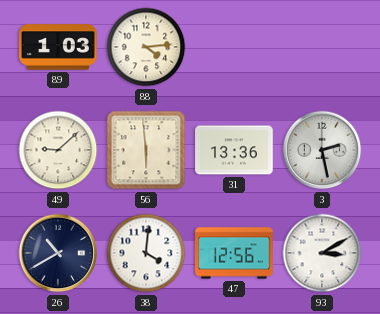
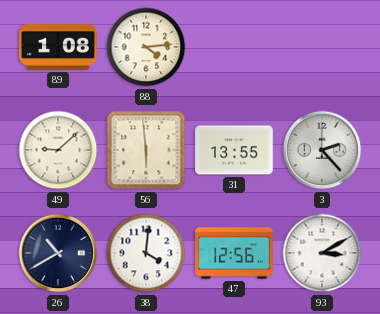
89: 1:03 -> 1:08
31: 13:36 -> 13:55
3: 2:28 -> 2:23
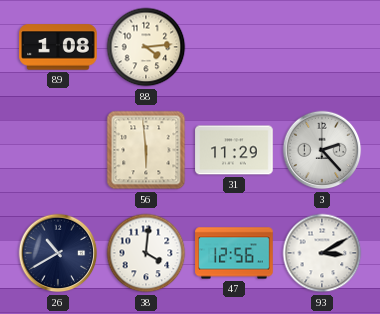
49: 9:08 -> none
31: 13:55 -> 11:29
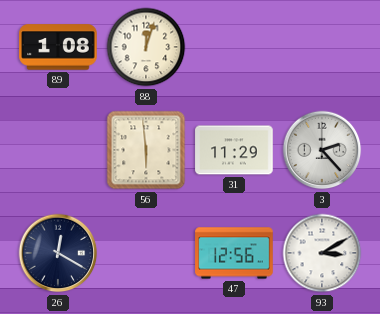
88: 4:14 -> 12:03
26: 10:40 -> 12:20
38: 4:01 -> none
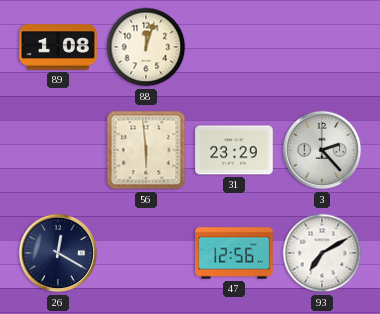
31: 11:29 -> 23:29
93: 3:10 -> 7:10
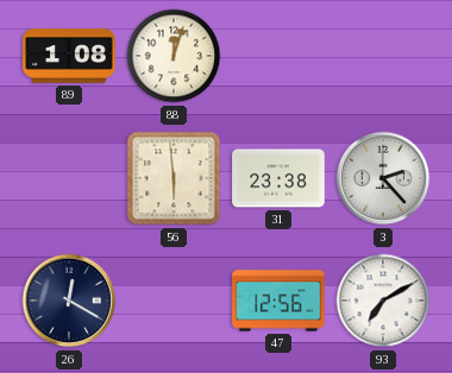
31: 23:29 -> 23:38
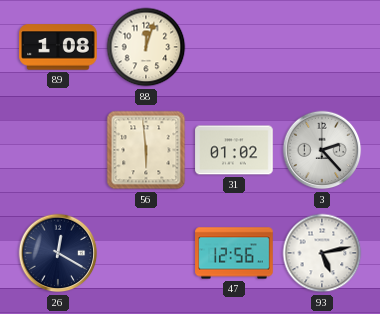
31: 23:38 -> 01:02
93: 7:10 -> 5:13
